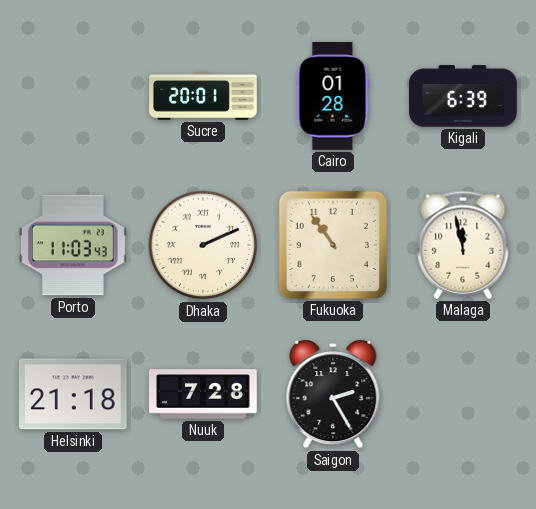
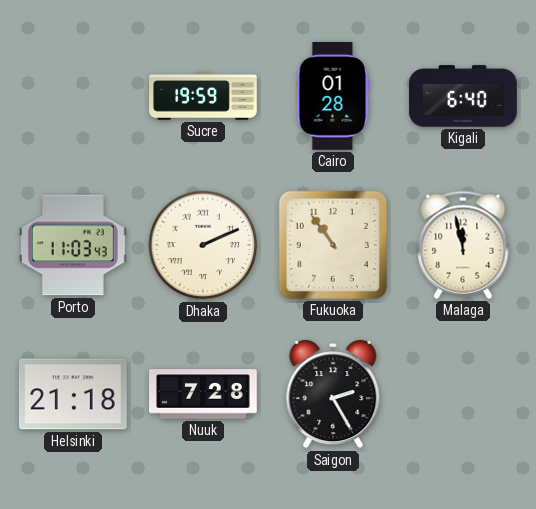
Sucre: 20:01 -> 19:59
Kigali: 6:39 -> 6:40
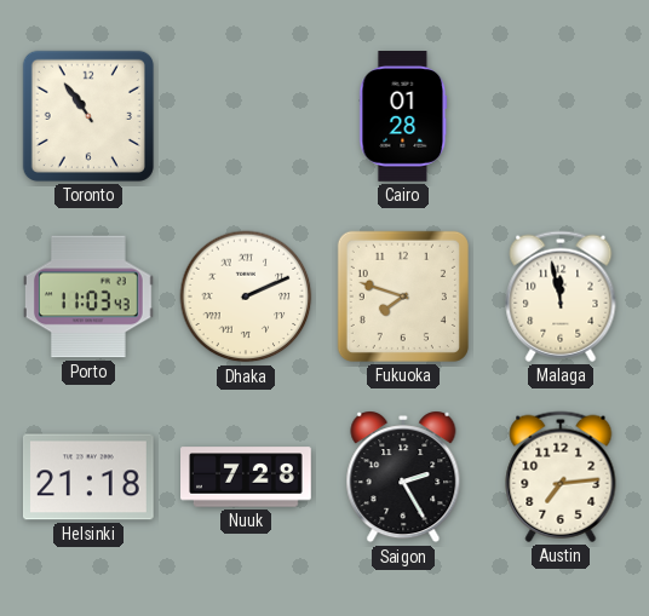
Toronto: none -> 10:54
Sucre: 19:59 -> none
Kigali: 6:40 -> none
Fukuoka: 10:54 -> 7:48
Austin: none -> 7:14
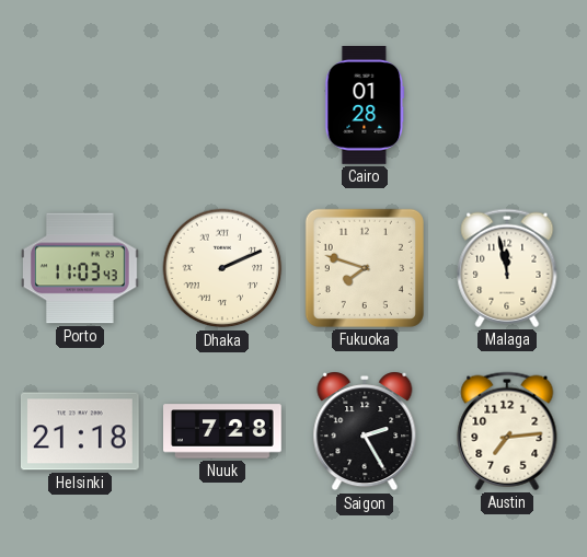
Toronto: 10:54 -> none
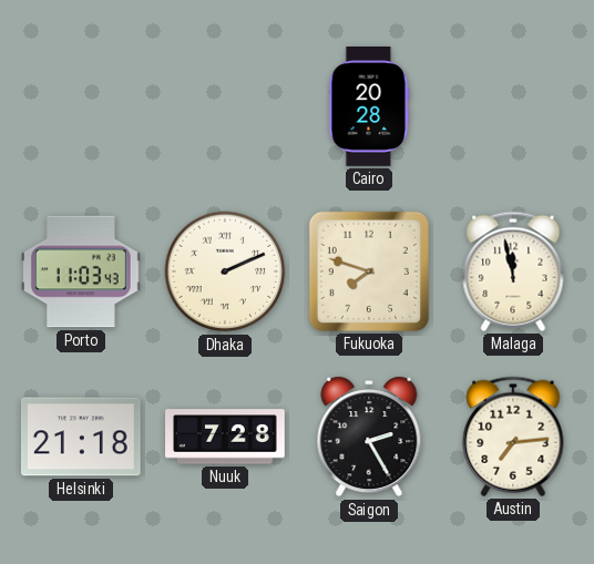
Cairo: 01:28 -> 20:28
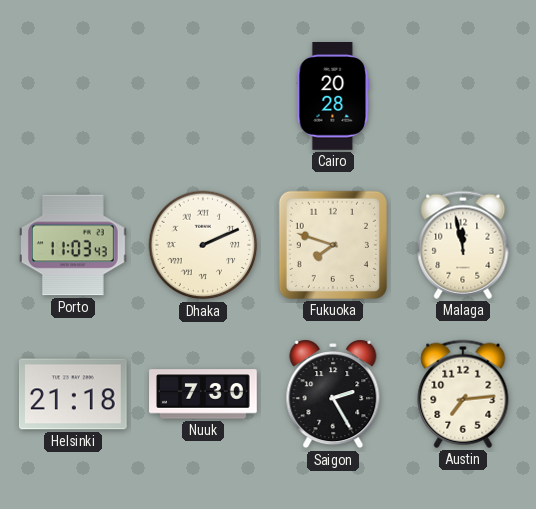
Nuuk: 7:28 -> 7:30
